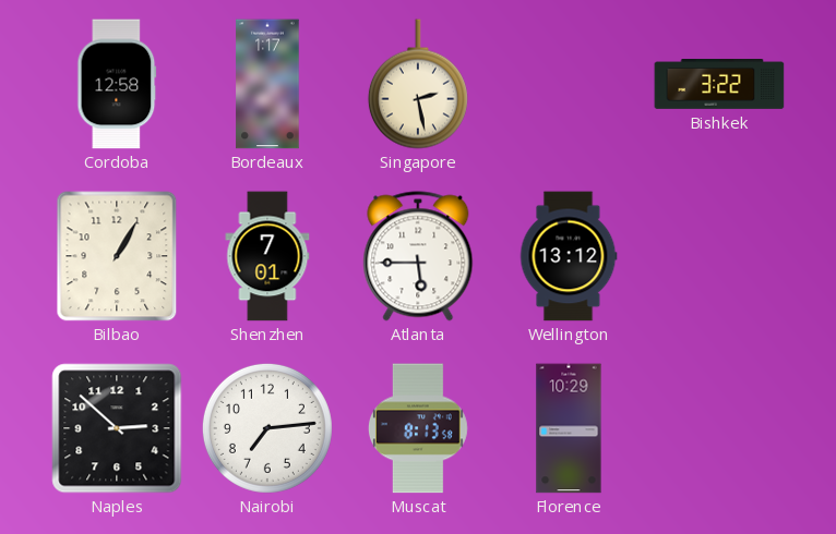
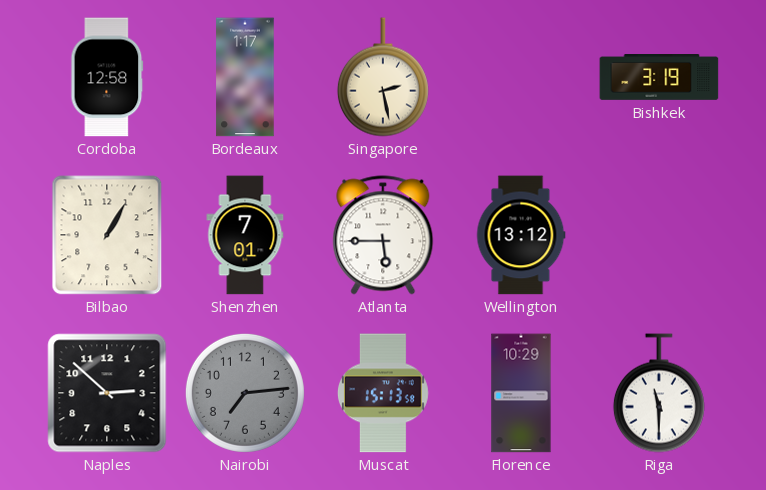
Bishkek: 3:22 -> 3:19
Nairobi dial: white -> grey
Muscat: 8:13 -> 15:13
Riga: none -> 11:30
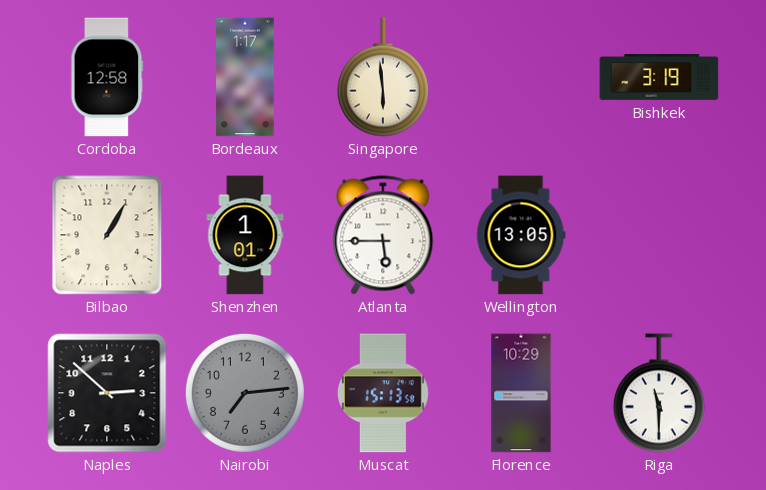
Singapore: 2:28 -> 5:59
Shenzhen: 7:01 -> 1:01
Wellington: 13:12 -> 13:05
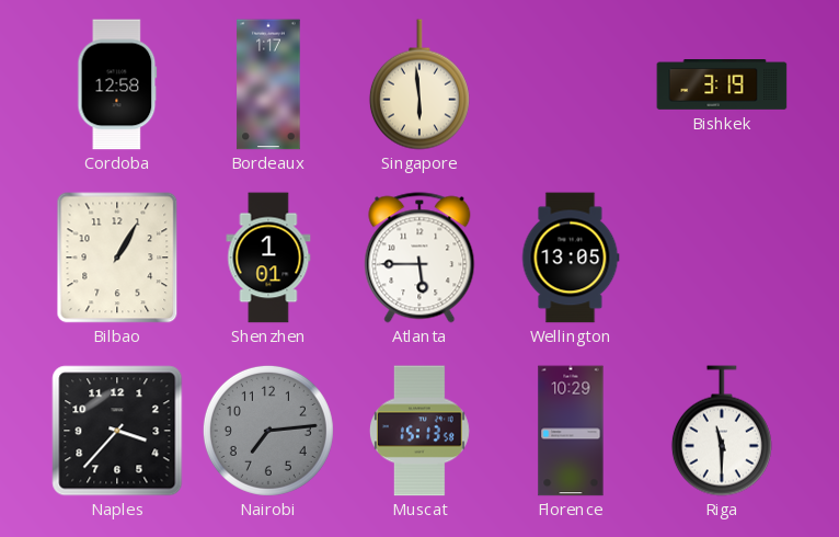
Naples: 2:52 -> 3:37
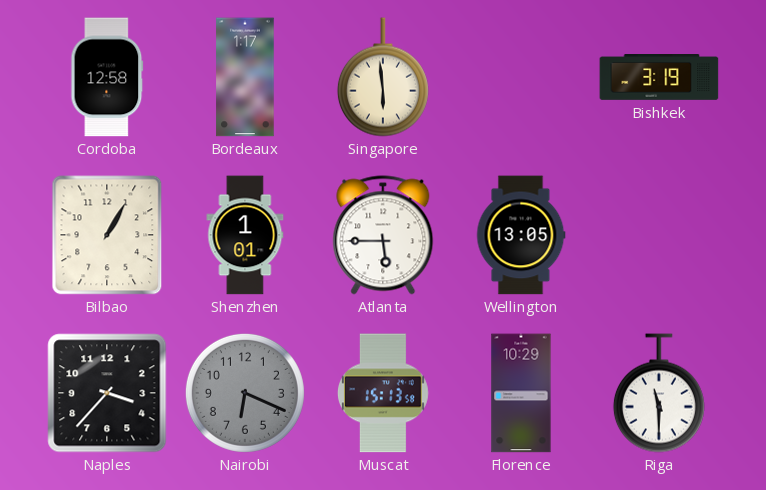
Nairobi: 7:14 -> 6:19
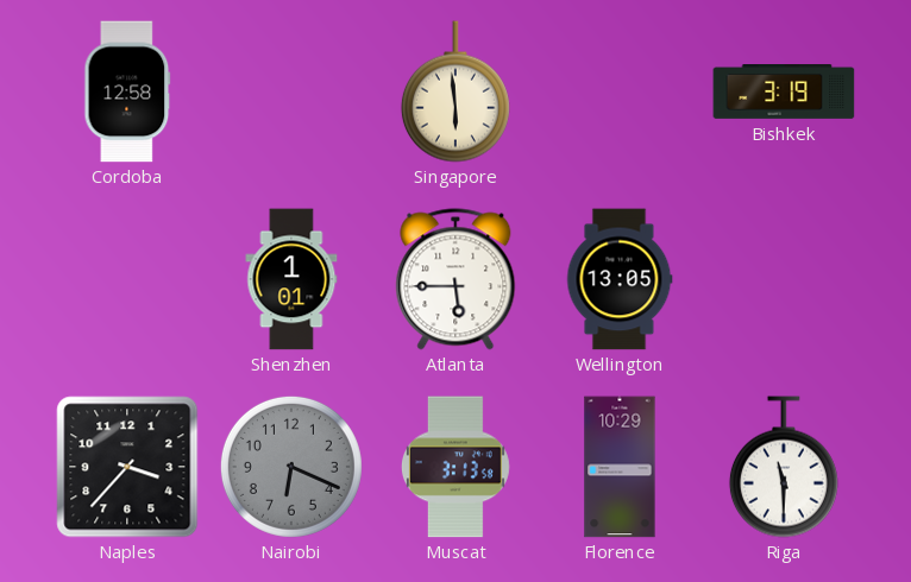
Bordeaux: 1:17 -> none
Bilbao: 1:05 -> none
Muscat: 15:13 -> 3:13
